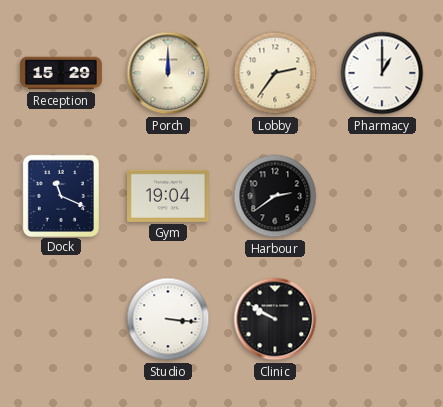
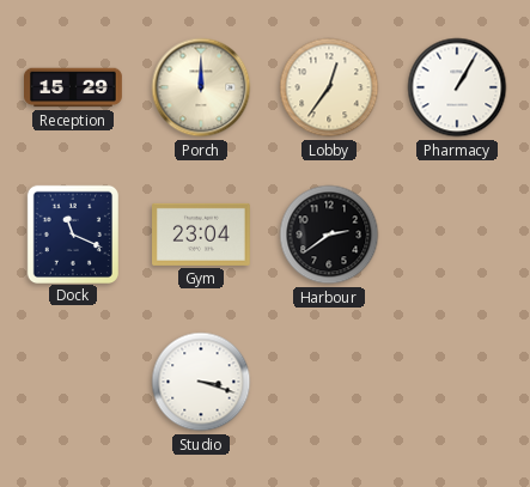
Lobby: 2:36 -> 12:36
Pharmacy: 1:00 -> 1:05
Gym: 19:04 -> 23:04
Studio: 3:16 -> 3:18
Clinic: 9:50 -> none
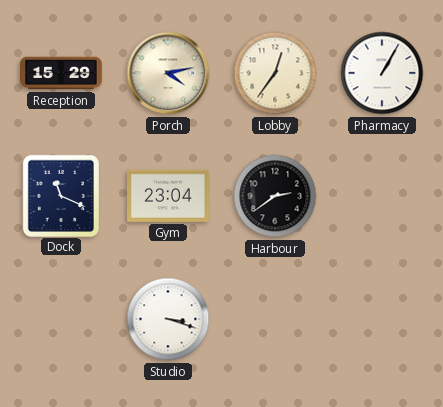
Porch: 12:00 -> 4:13
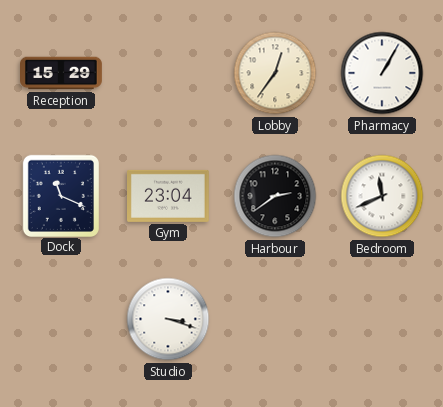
Porch: 4:13 -> none
Bedroom: none -> 11:41
